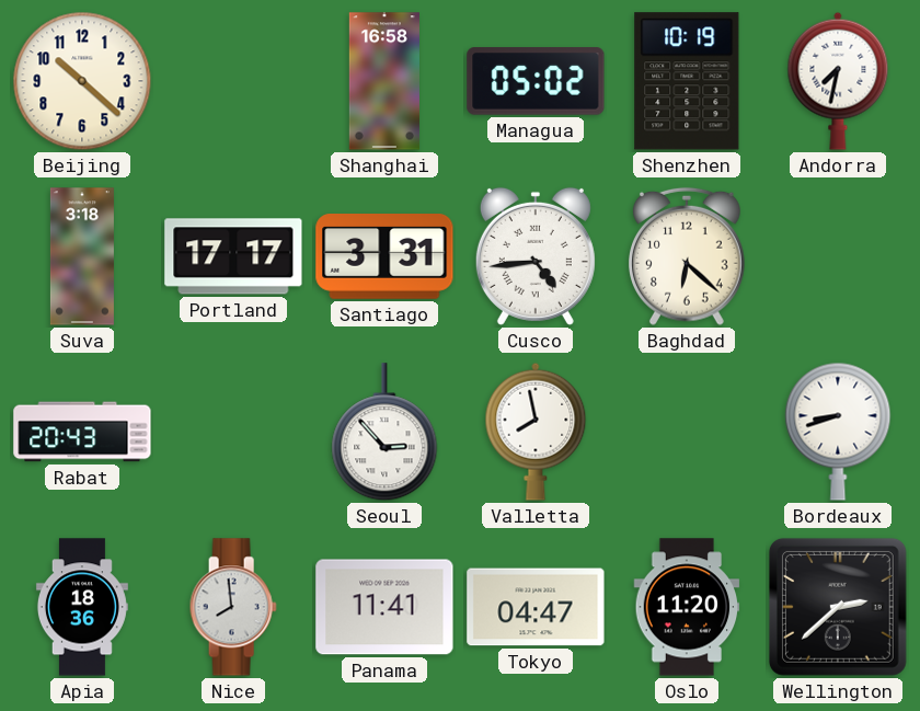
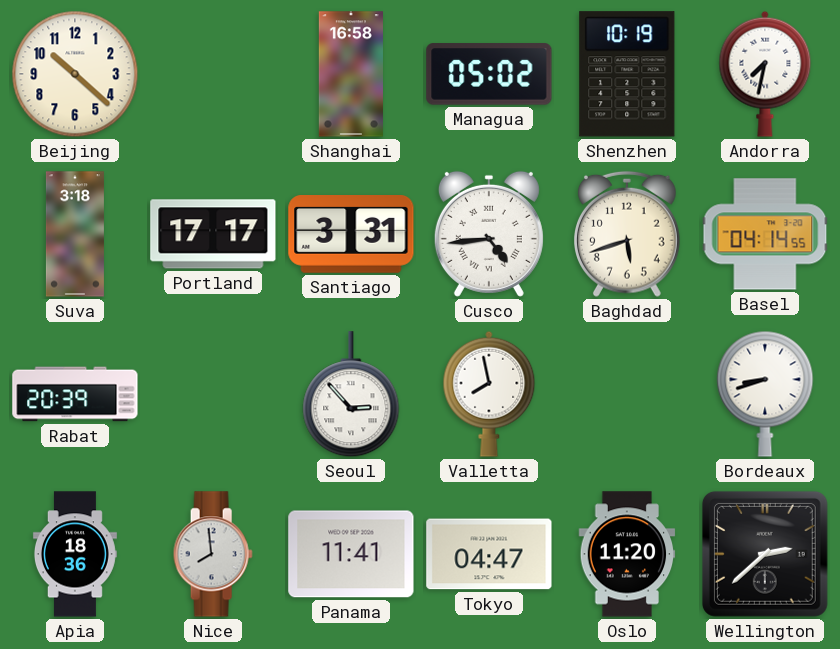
Baghdad: 6:22 -> 5:42
Basel: none -> 04:14
Rabat: 20:43 -> 20:39
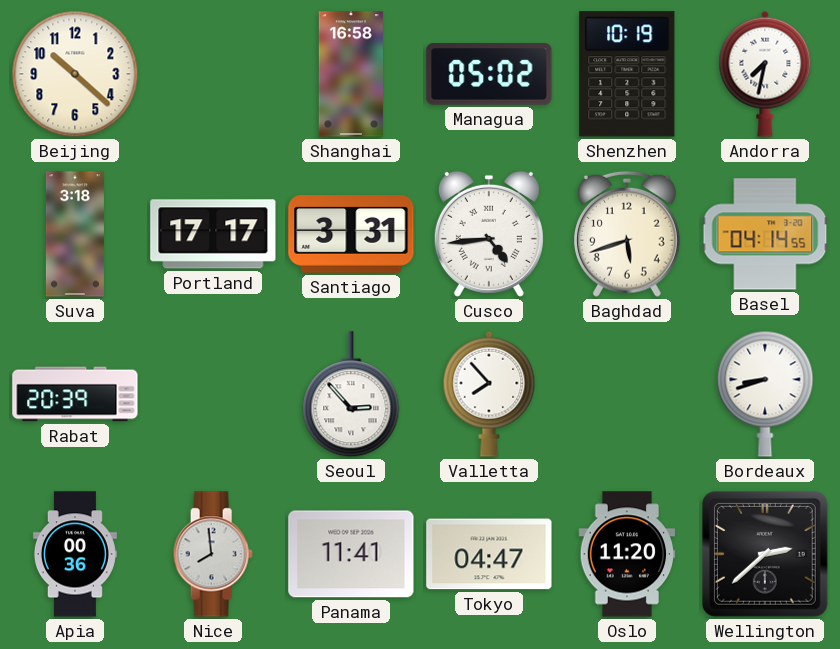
Valletta: 7:58 -> 7:53
Apia: 18:36 -> 00:36
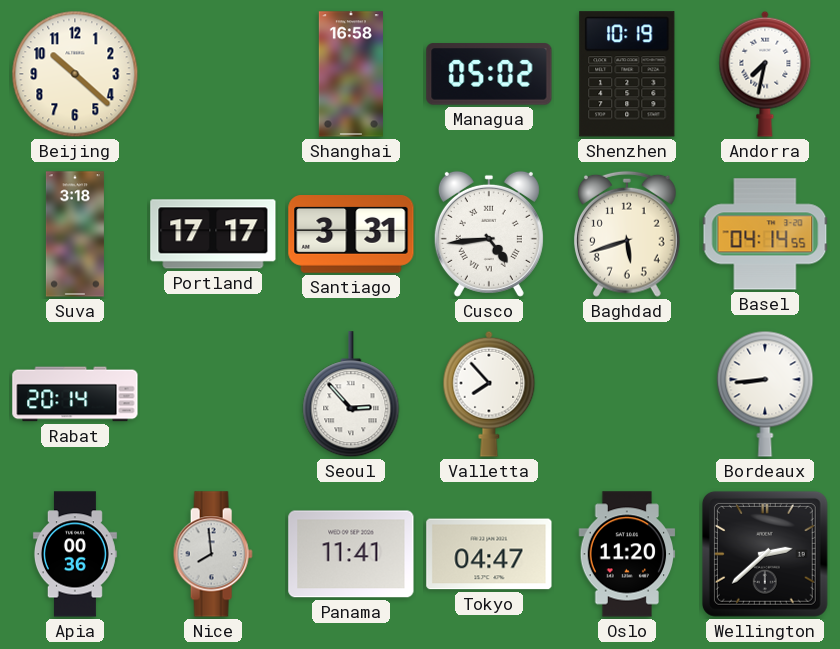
Rabat: 20:39 -> 20:14
Bordeaux: 8:42 -> 8:44
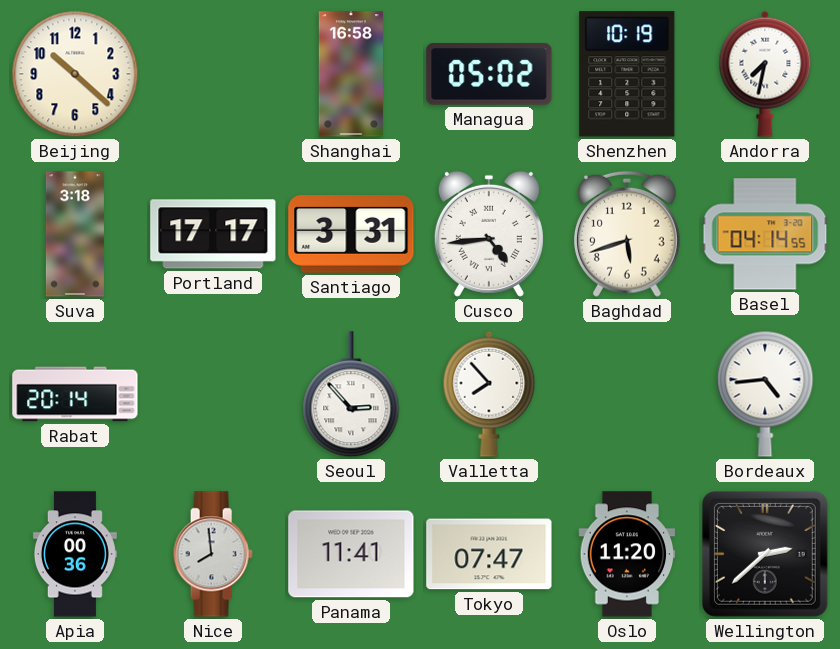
Bordeaux: 8:44 -> 4:44
Tokyo: 04:47 -> 07:47
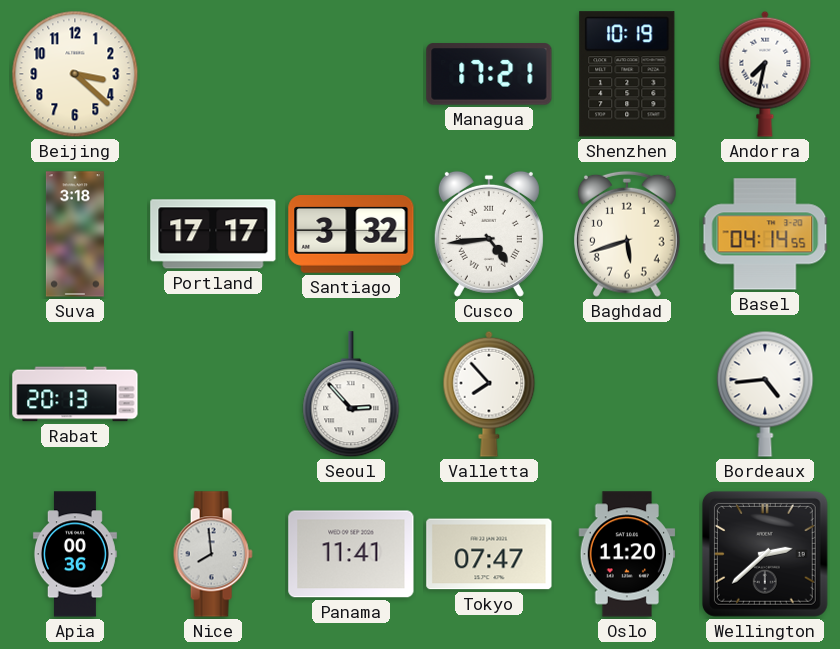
Beijing: 10:22 -> 3:22
Shanghai: 16:58 -> none
Managua: 05:02 -> 17:21
Santiago: 3:31 -> 3:32
Rabat: 20:14 -> 20:13
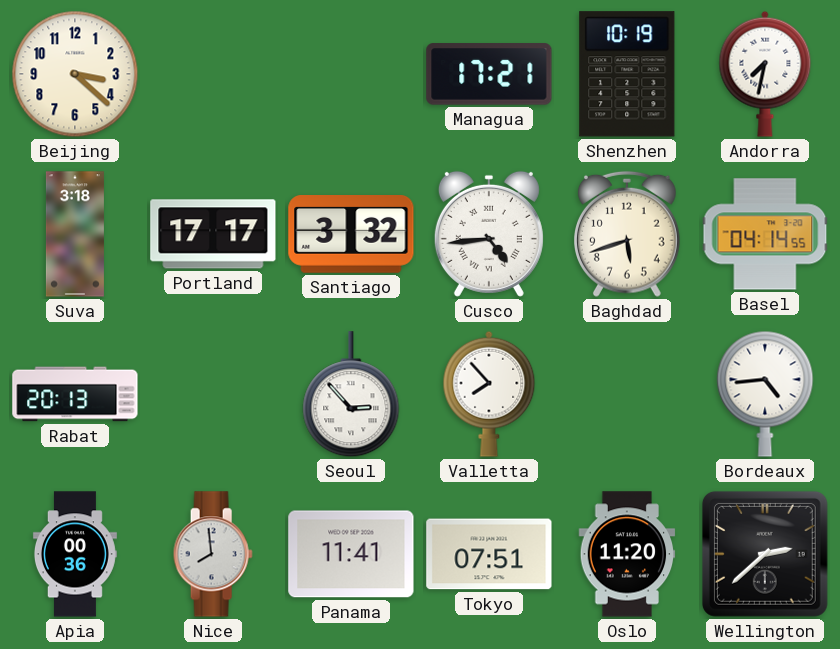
Tokyo: 07:47 -> 07:51
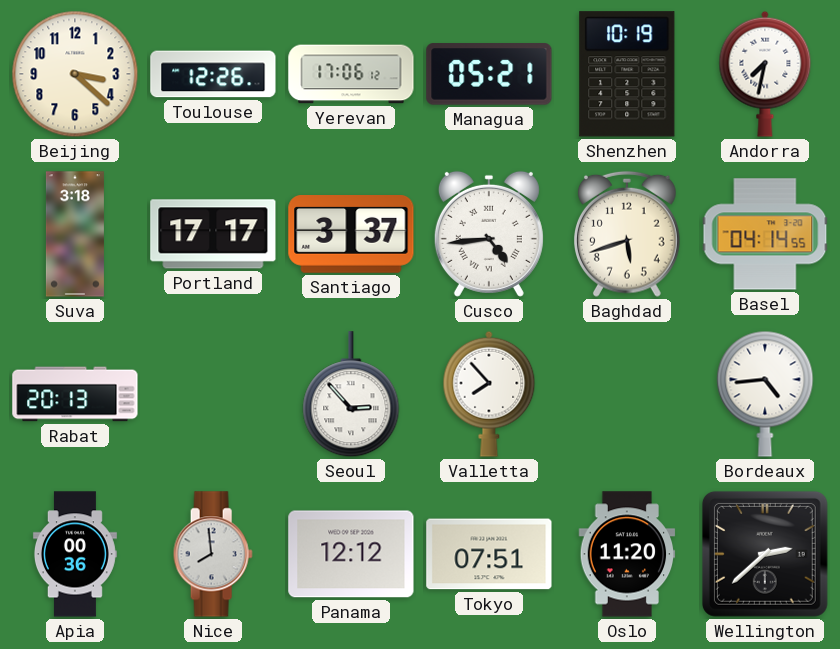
Toulouse: none -> 12:26
Yerevan: none -> 17:06
Managua: 17:21 -> 05:21
Santiago: 3:32 -> 3:37
Panama: 11:41 -> 12:12
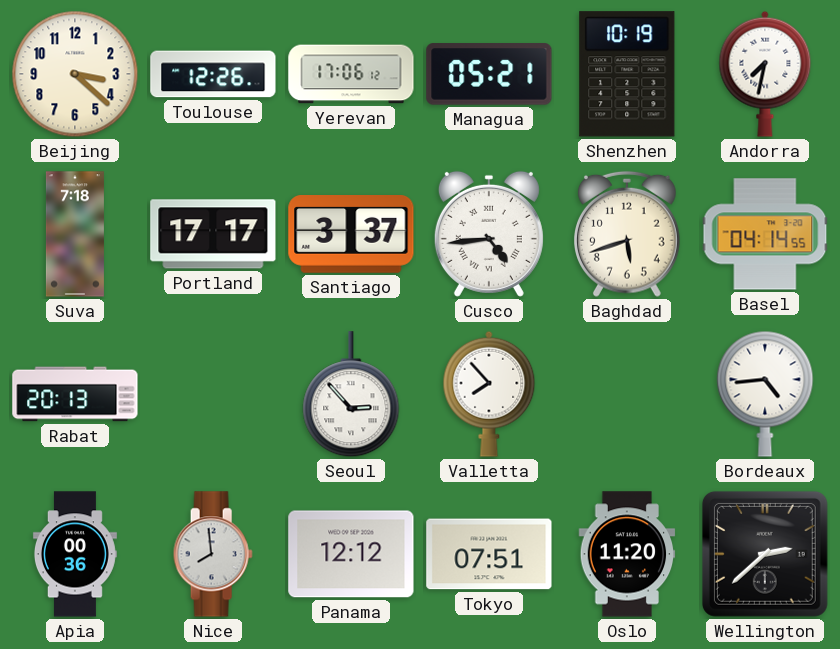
Suva: 3:18 -> 7:18
